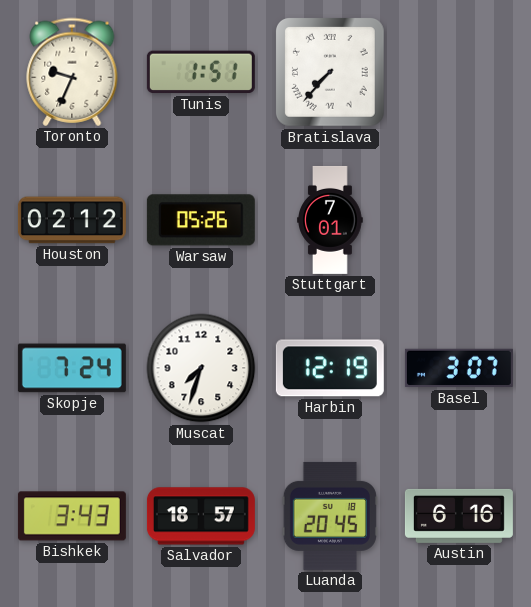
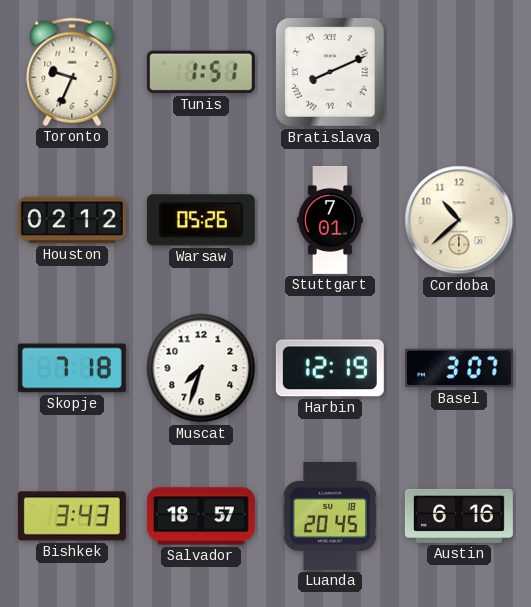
Bratislava: 7:37 -> 8:11
Cordoba: none -> 10:38
Skopje: 7:24 -> 7:18
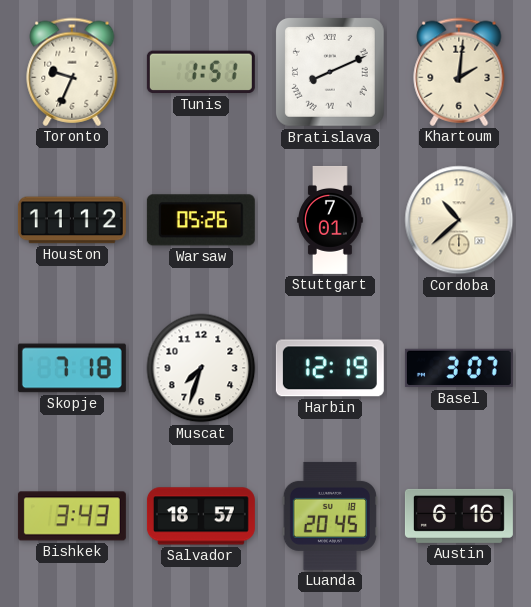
Khartoum: none -> 2:01
Houston: 02:12 -> 11:12
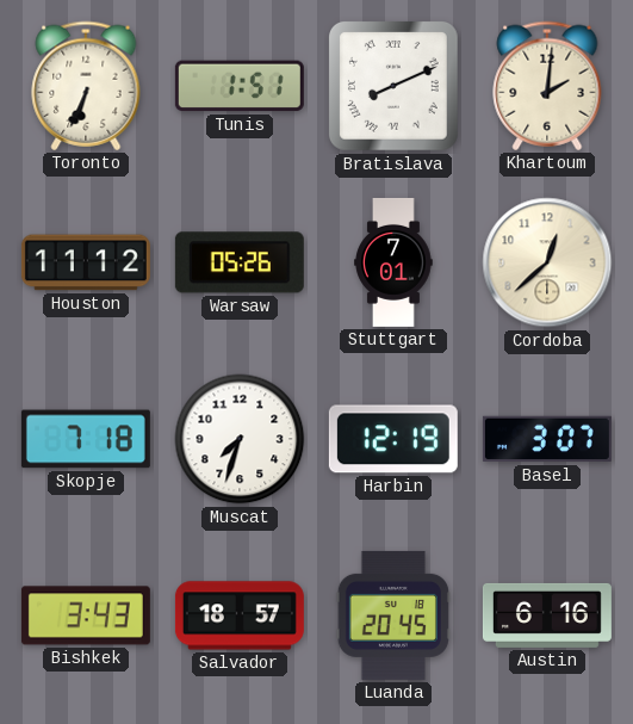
Toronto: 9:34 -> 6:34
Cordoba: 10:38 -> 12:38
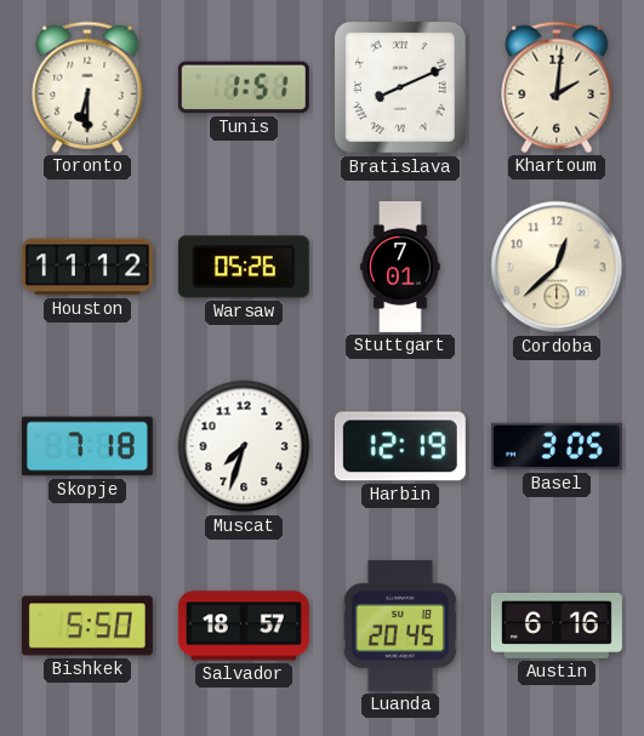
Toronto: 6:34 -> 6:30
Basel: 3:07 -> 3:05
Bishkek: 3:43 -> 5:50
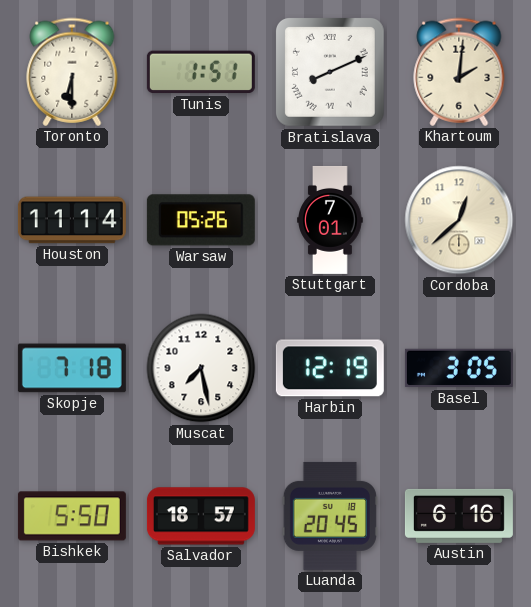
Houston: 11:12 -> 11:14
Muscat: 7:33 -> 7:28
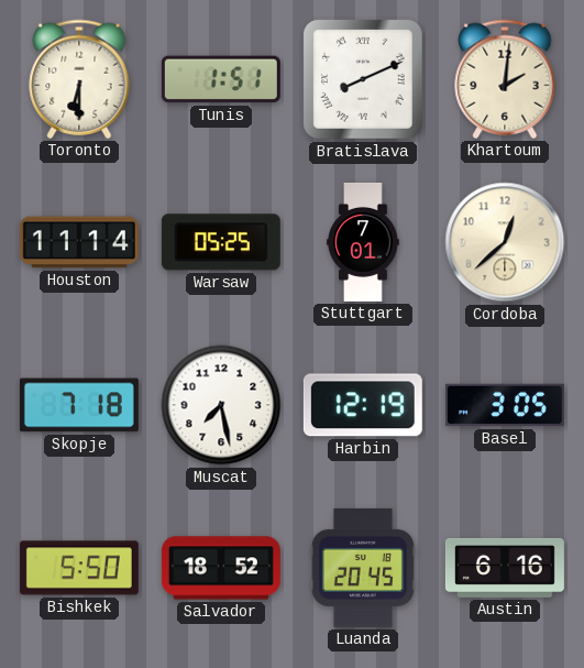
Warsaw: 05:26 -> 05:25
Salvador: 18:57 -> 18:52
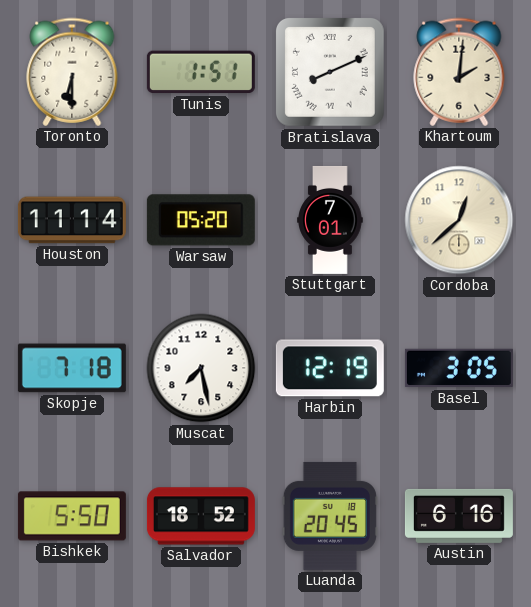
Warsaw: 05:25 -> 05:20
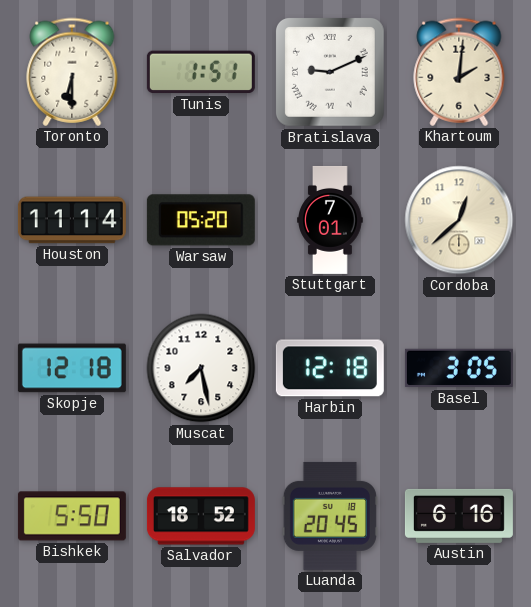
Bratislava: 8:11 -> 9:11
Skopje: 7:18 -> 12:18
Harbin: 12:19 -> 12:18
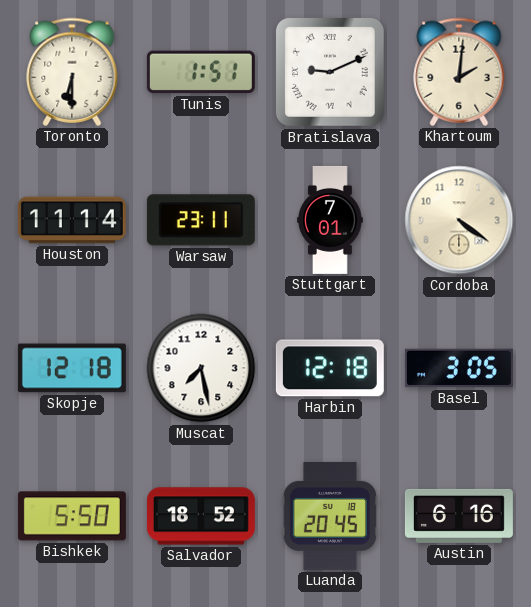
Warsaw: 05:20 -> 23:11
Cordoba: 12:38 -> 4:21
